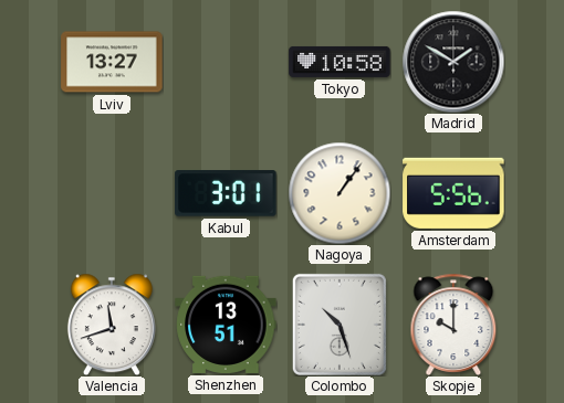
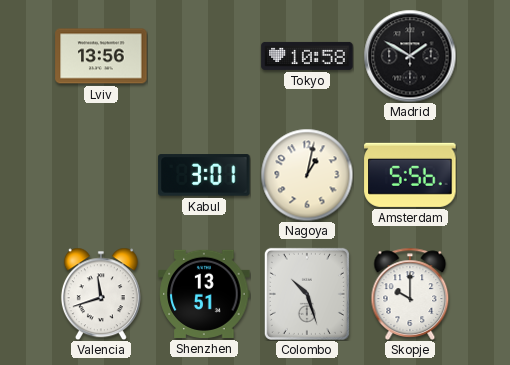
Lviv: 13:27 -> 13:56
Nagoya: 1:06 -> 1:02
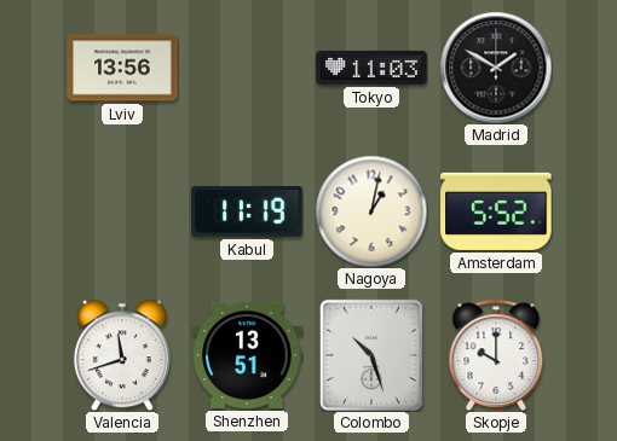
Tokyo: 10:58 -> 11:03
Kabul: 3:01 -> 11:19
Amsterdam: 5:56 -> 5:52
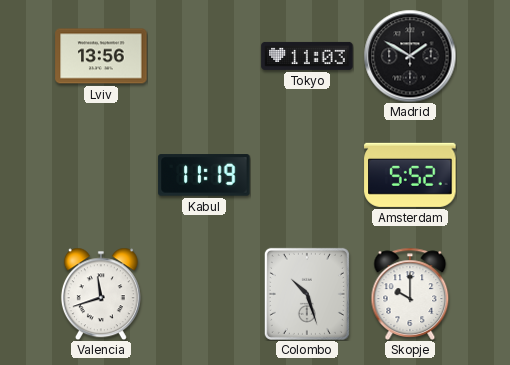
Nagoya: 1:02 -> none
Shenzhen: 13:51 -> none
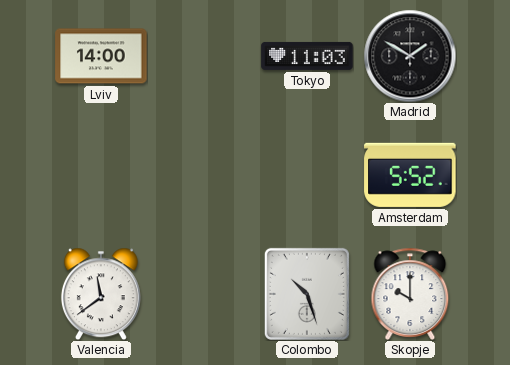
Lviv: 13:56 -> 14:00
Kabul: 11:19 -> none
Valencia: 11:42 -> 11:39
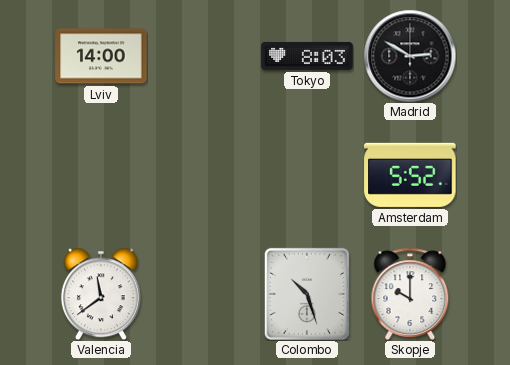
Tokyo: 11:03 -> 8:03
Madrid: 1:50 -> 2:50
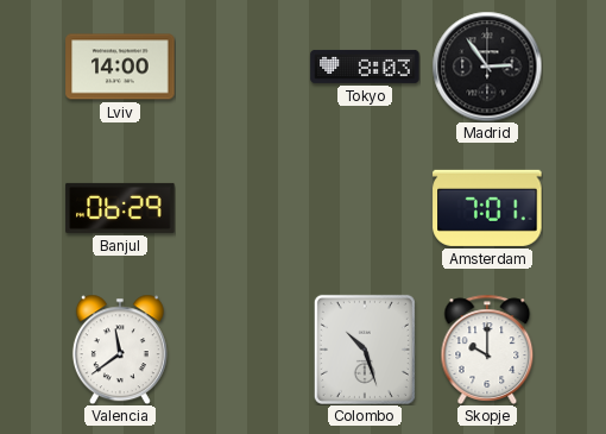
Madrid: 2:50 -> 2:54
Banjul: none -> 06:29
Amsterdam: 5:52 -> 7:01
